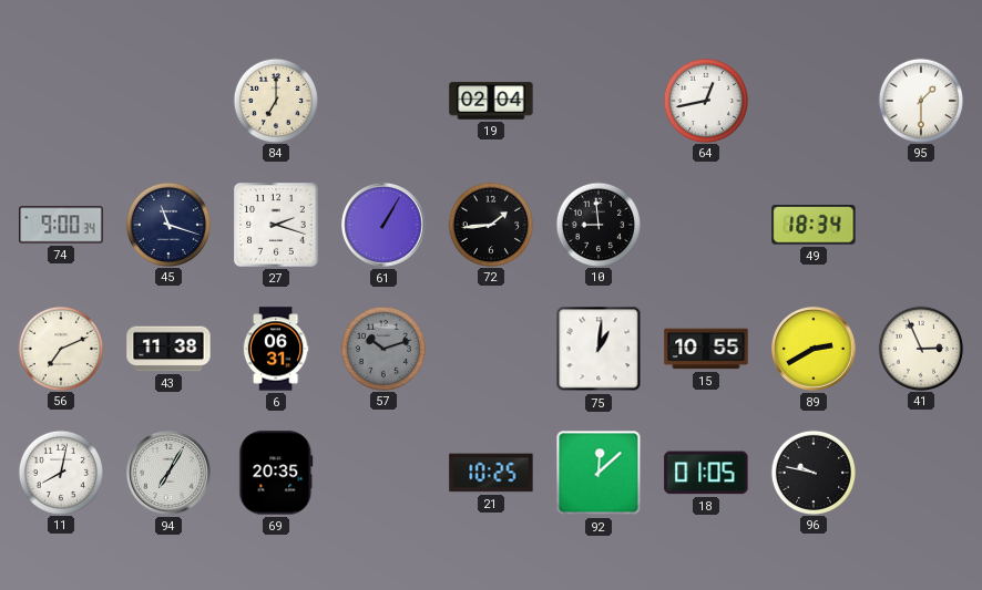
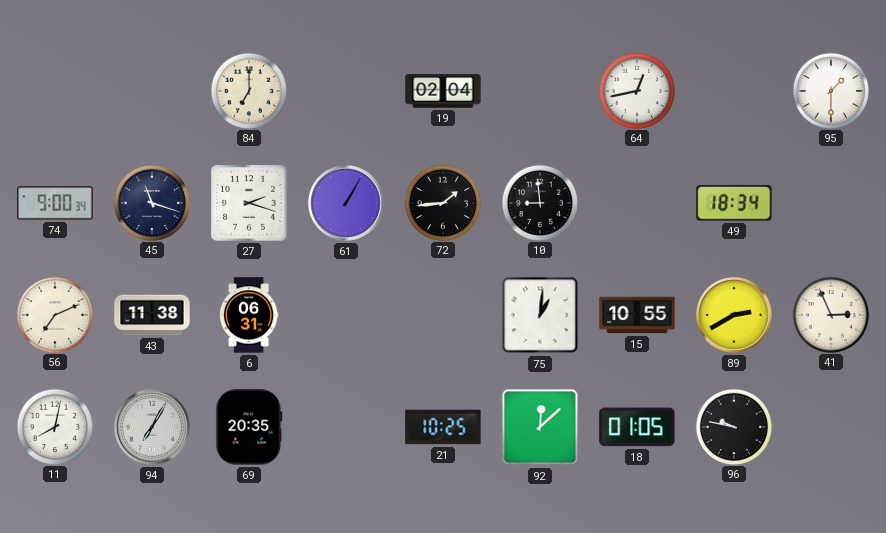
57: 10:12 -> none
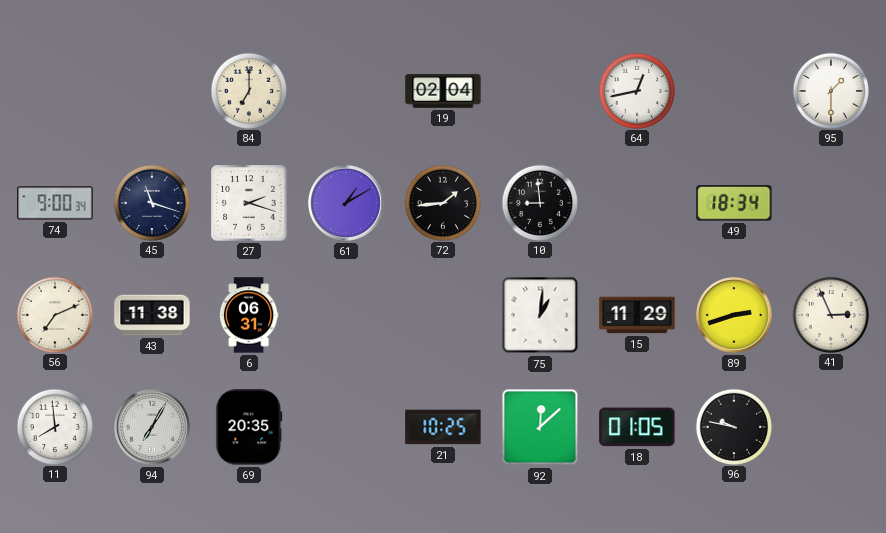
61: 1:05 -> 1:10
15: 10:55 -> 11:29
89: 2:40 -> 2:42
11: 8:02 -> 7:59
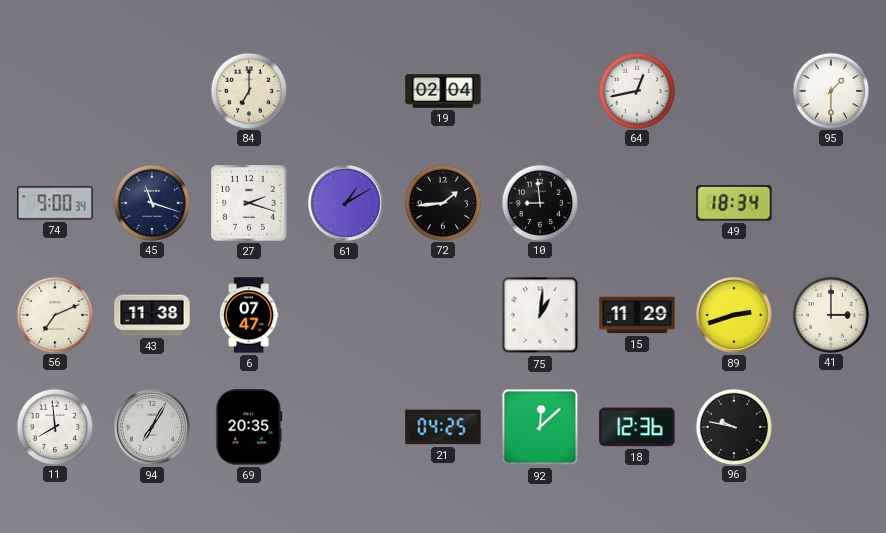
6: 06:31 -> 07:47
41: 2:56 -> 3:00
21: 10:25 -> 04:25
18: 01:05 -> 12:36
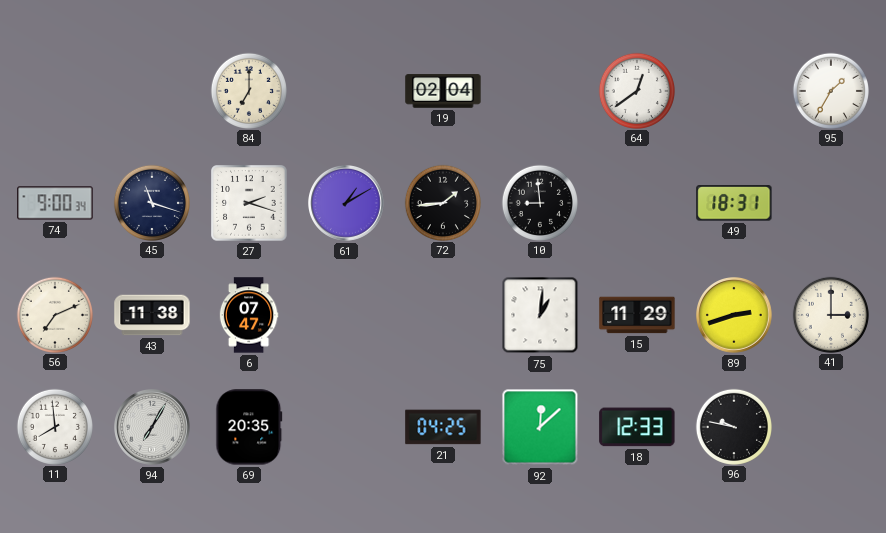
64: 12:43 -> 12:39
95: 1:30 -> 1:35
49: 18:34 -> 18:31
18: 12:36 -> 12:33
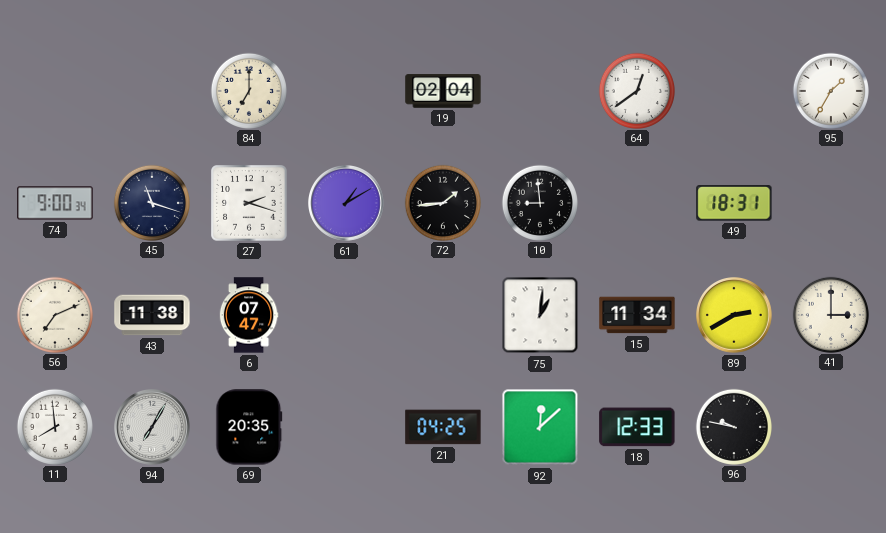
15: 11:29 -> 11:34
89: 2:42 -> 2:40
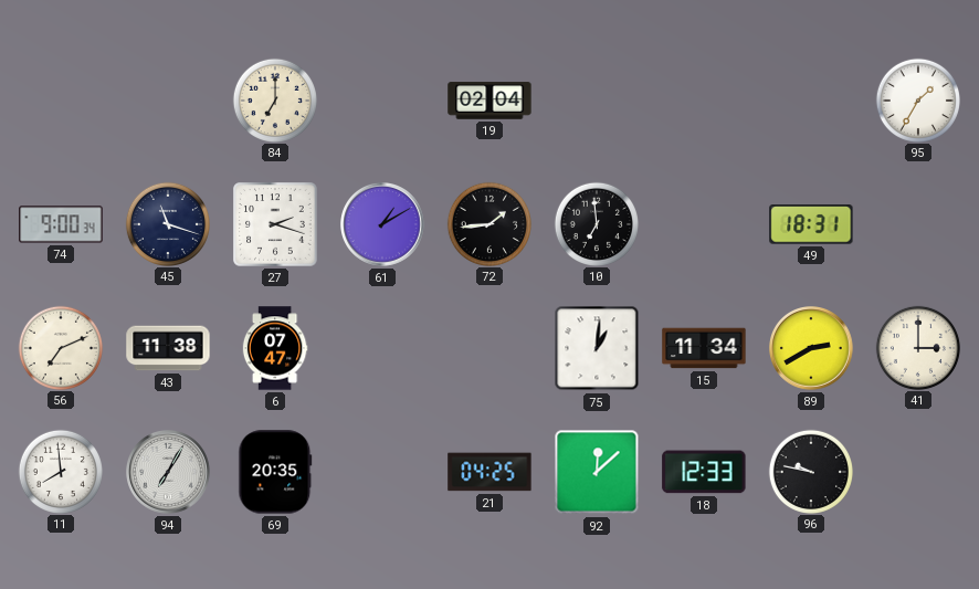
64: 12:39 -> none
10: 8:59 -> 6:59
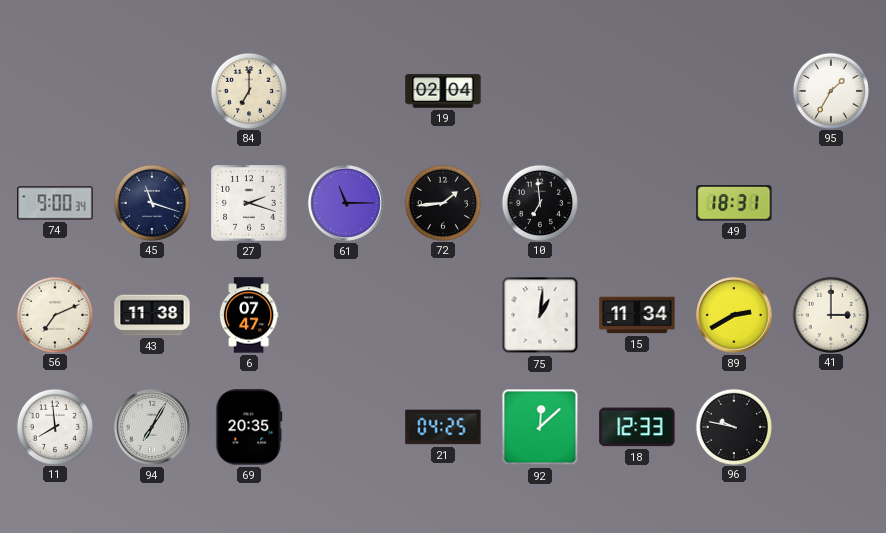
61: 1:10 -> 11:15
